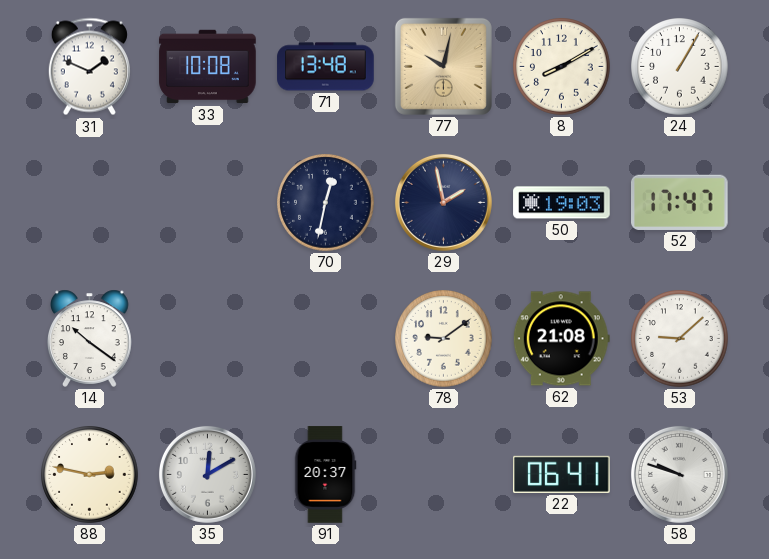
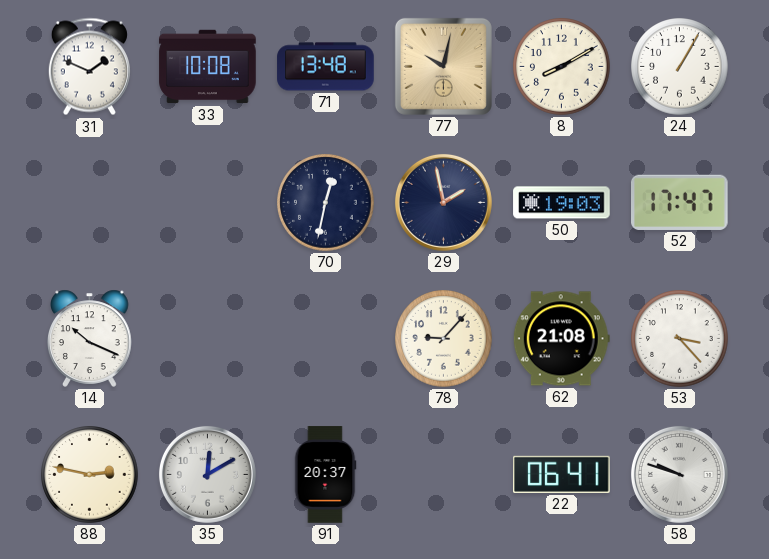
14: 10:21 -> 10:19
78: 9:09 -> 9:07
53: 9:08 -> 3:23
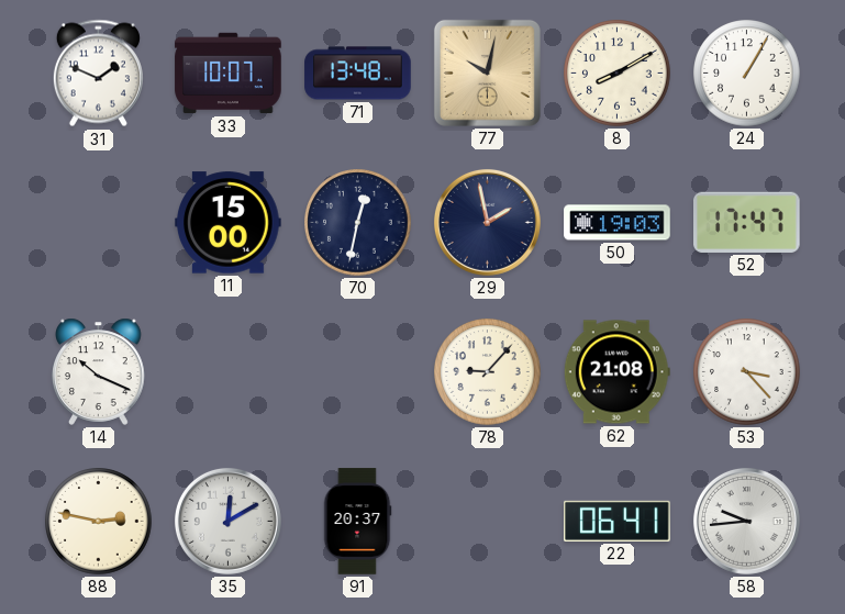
33: 10:08 -> 10:07
11: none -> 15:00
58: 9:48 -> 9:44
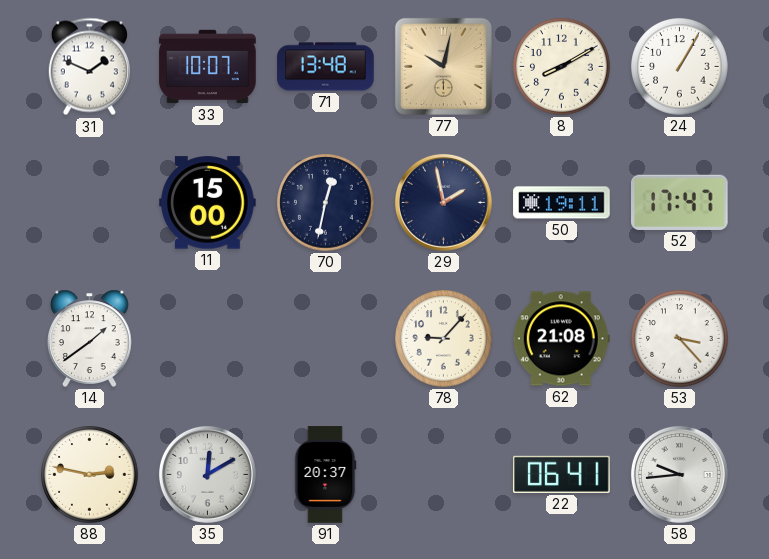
50: 19:03 -> 19:11
14: 10:19 -> 1:39
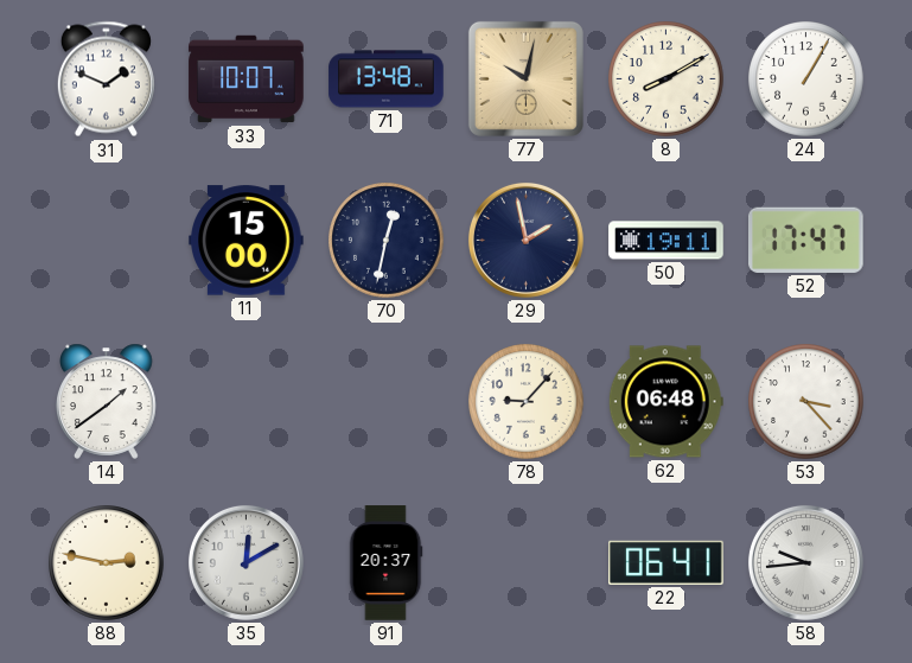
62: 21:08 -> 06:48
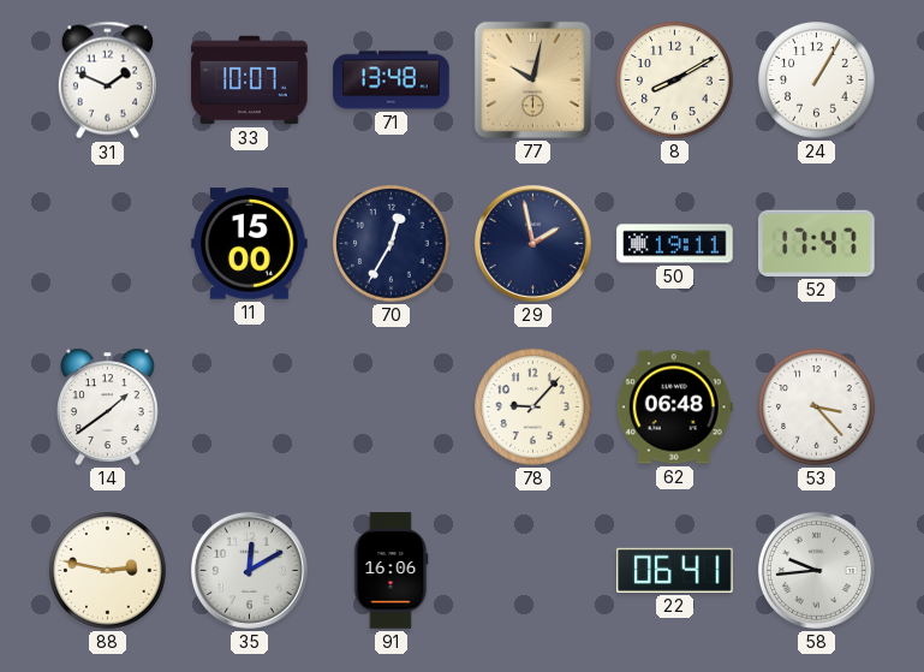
70: 12:32 -> 12:35
91: 20:37 -> 16:06
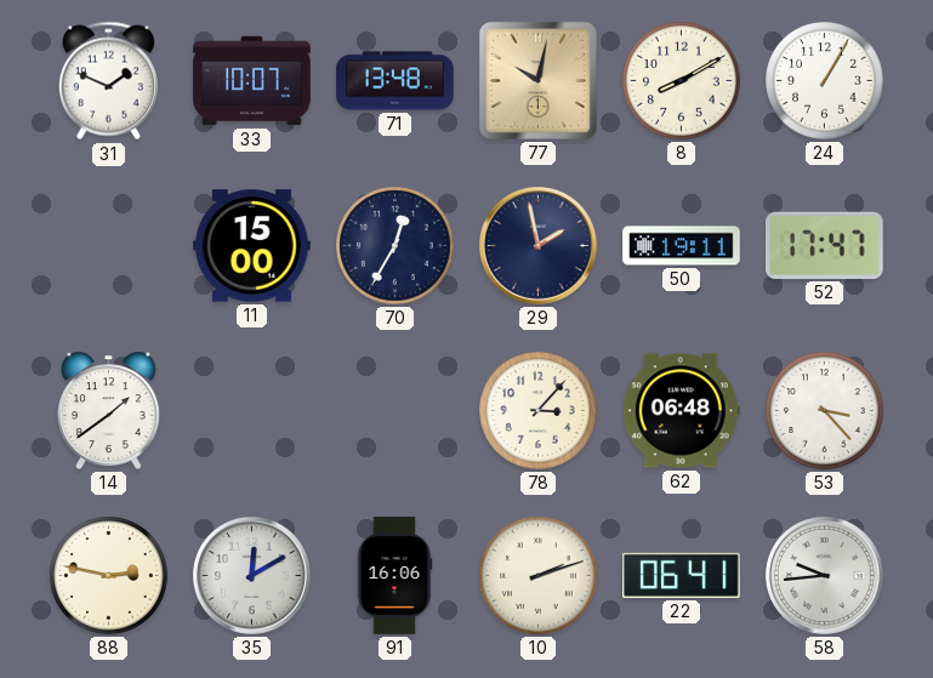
78: 9:07 -> 3:07
10: none -> 2:12
